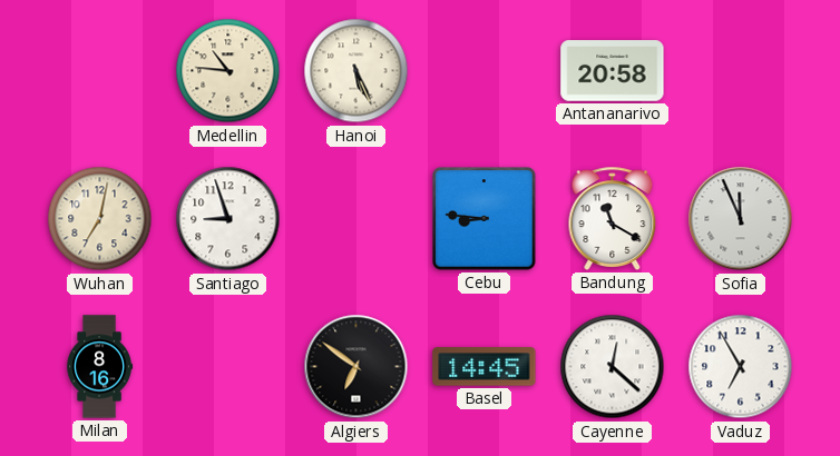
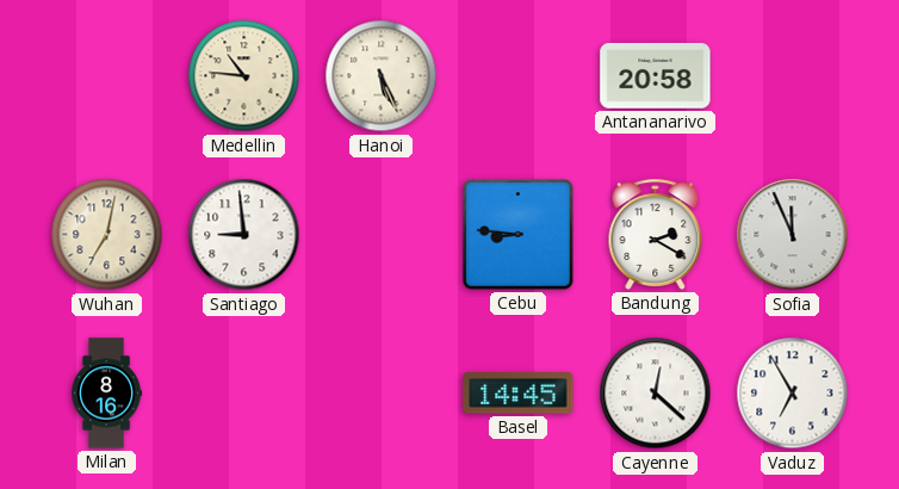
Santiago: 8:57 -> 8:59
Bandung: 11:20 -> 2:20
Algiers: 6:51 -> none
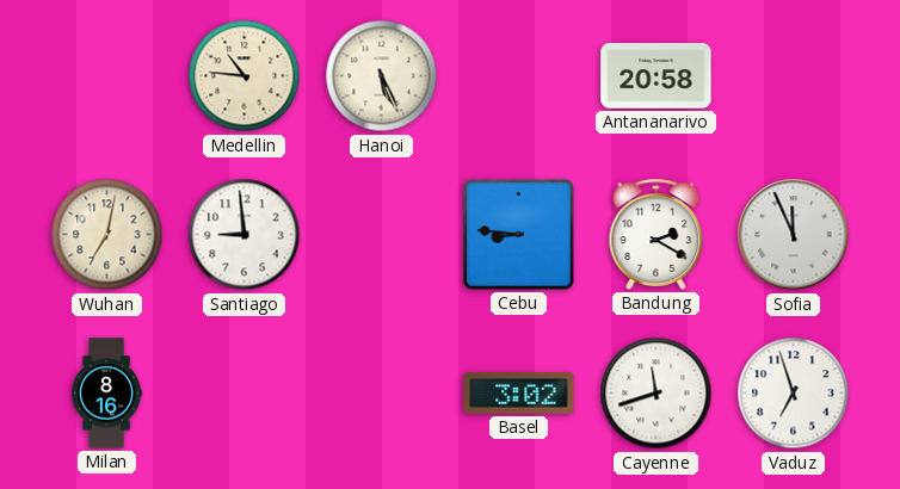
Basel: 14:45 -> 3:02
Cayenne: 12:22 -> 11:42
Vaduz: 6:55 -> 6:57
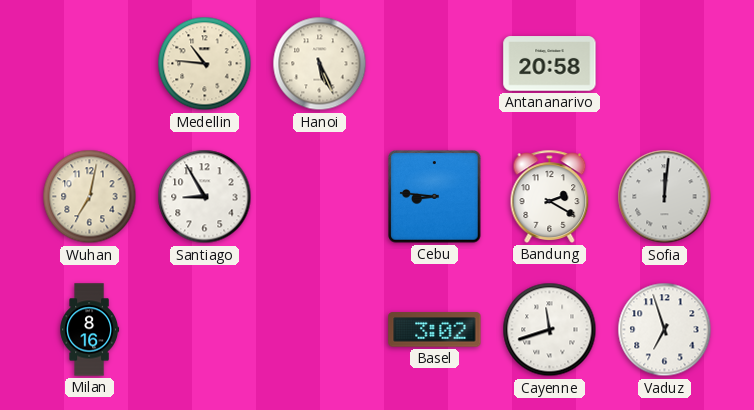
Santiago: 8:59 -> 8:55
Sofia: 11:56 -> 12:01
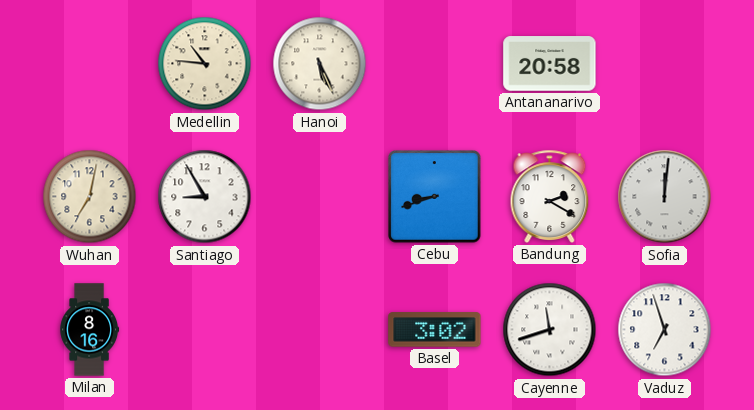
Cebu: 8:46 -> 8:42
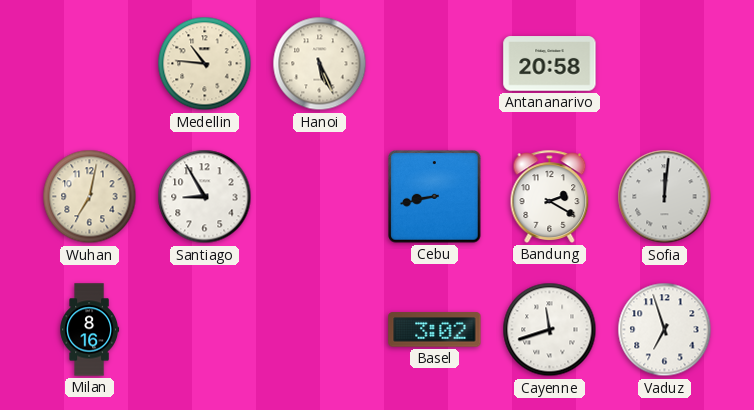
Cebu: 8:42 -> 8:43
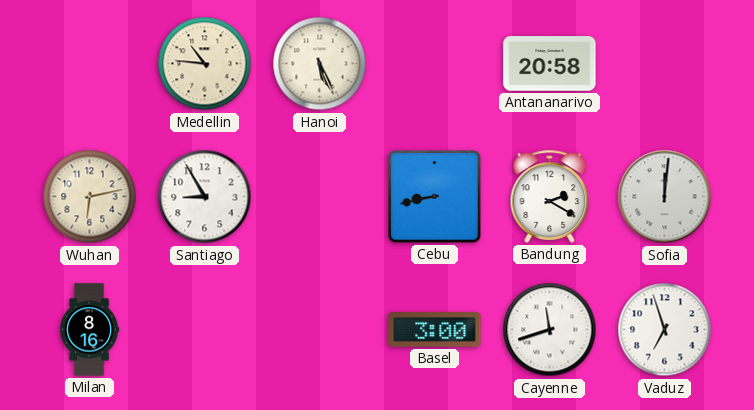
Wuhan: 7:02 -> 6:13
Basel: 3:02 -> 3:00
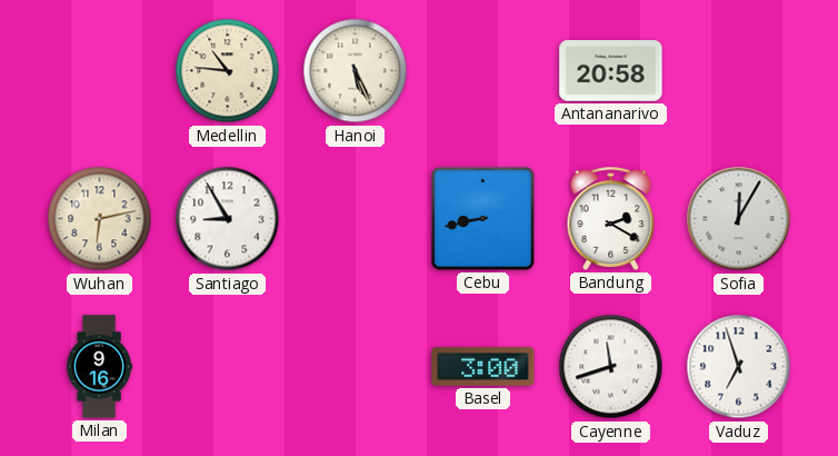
Sofia: 12:01 -> 12:05
Milan: 8:16 -> 9:16
